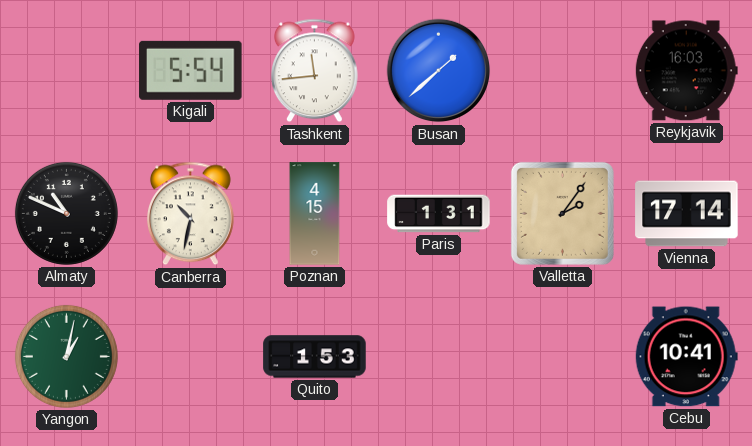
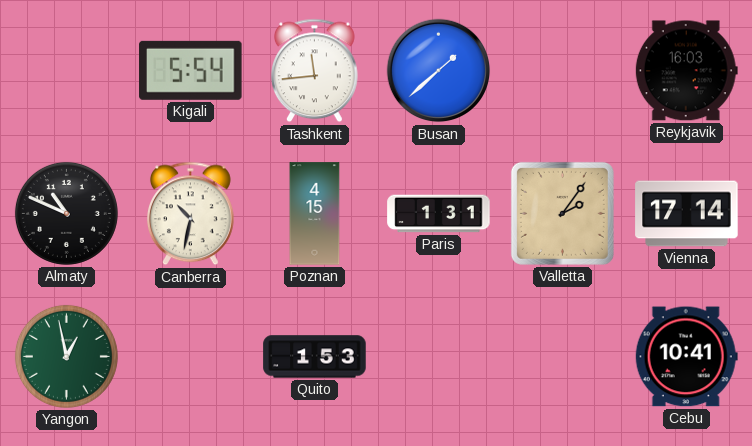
Yangon: 1:02 -> 12:58
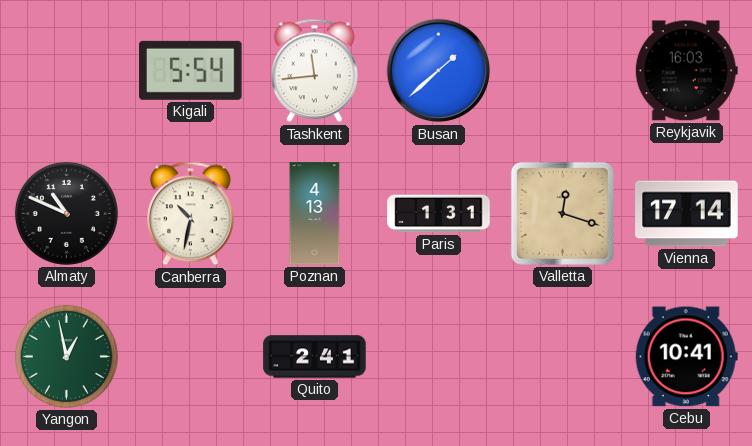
Poznan: 4:15 -> 4:13
Valletta: 2:06 -> 12:18
Quito: 1:53 -> 2:41
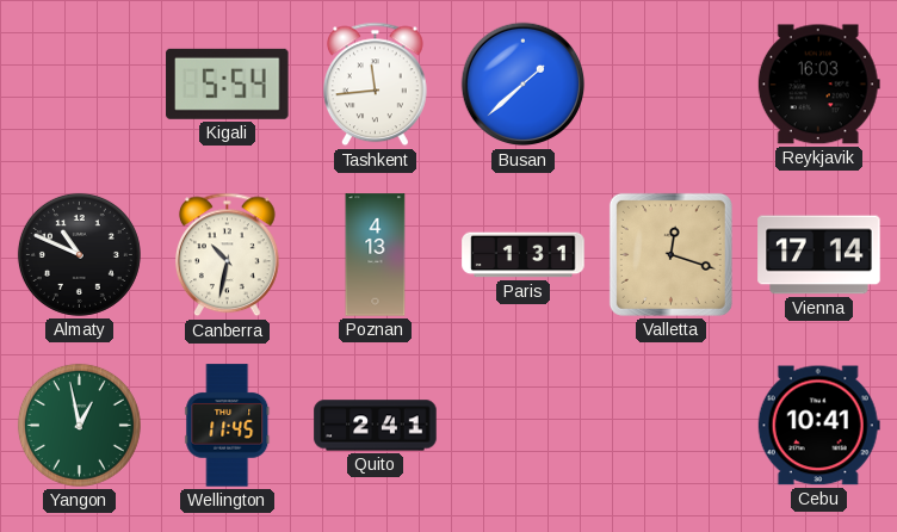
Wellington: none -> 11:45
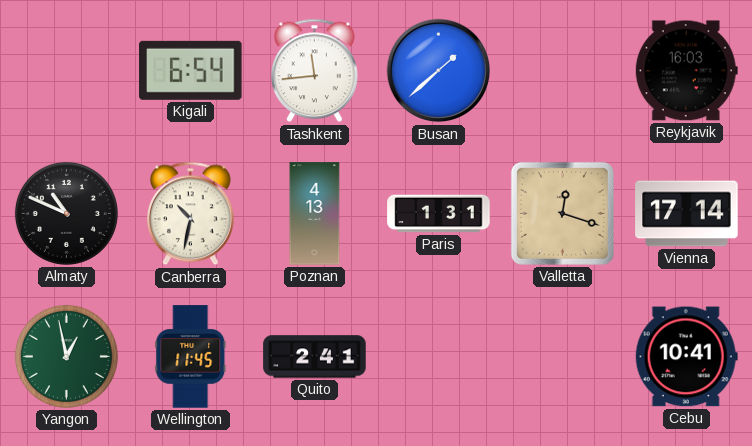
Kigali: 5:54 -> 6:54
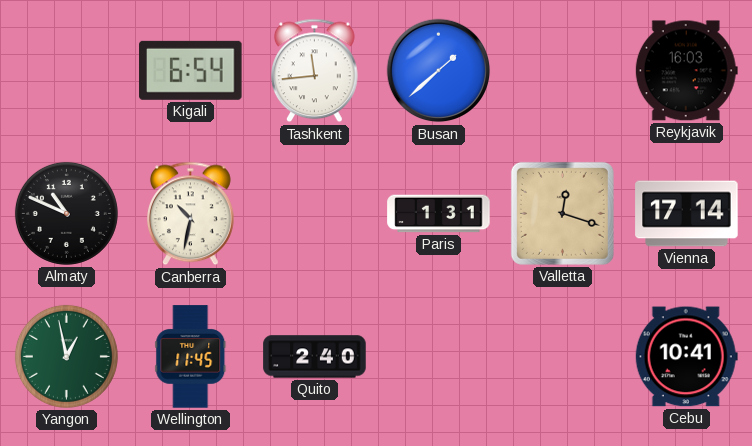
Poznan: 4:13 -> none
Quito: 2:41 -> 2:40
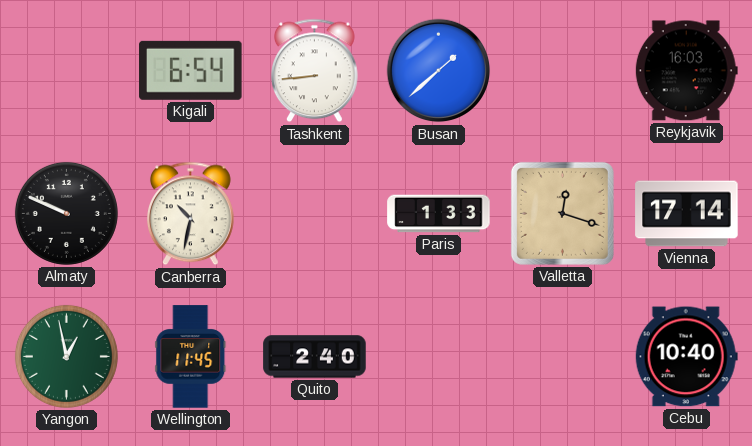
Tashkent: 11:44 -> 8:44
Almaty: 10:49 -> 9:49
Paris: 1:31 -> 1:33
Cebu: 10:41 -> 10:40
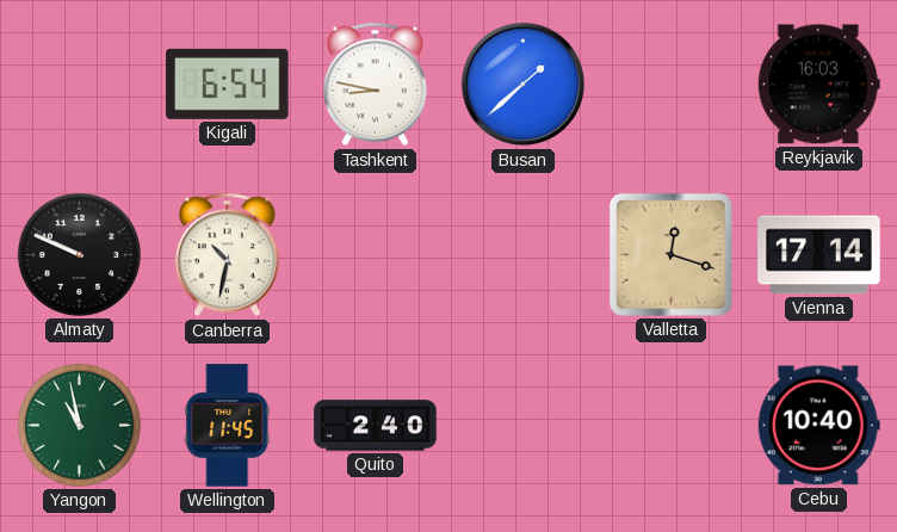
Tashkent: 8:44 -> 8:47
Paris: 1:33 -> none
Yangon: 12:58 -> 10:58
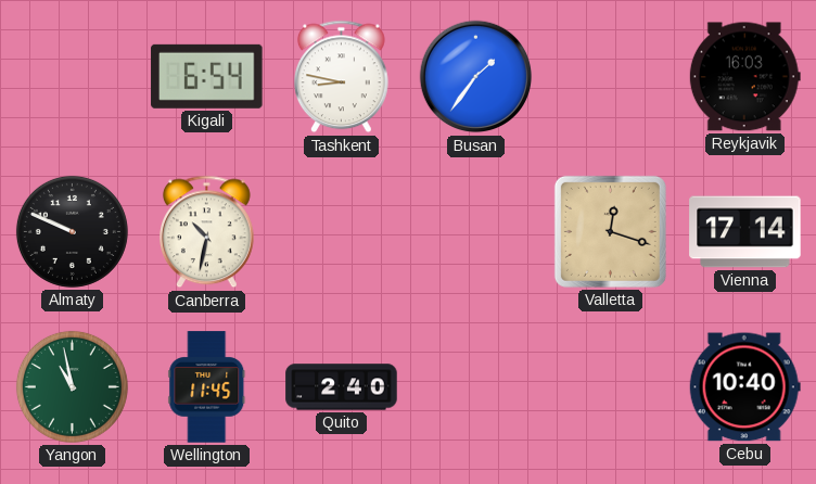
Busan: 1:38 -> 1:36
